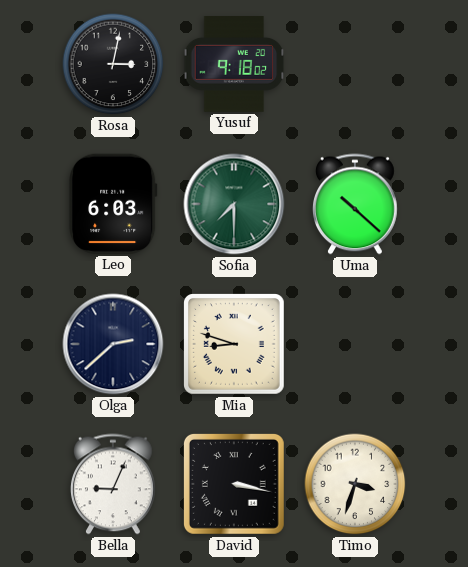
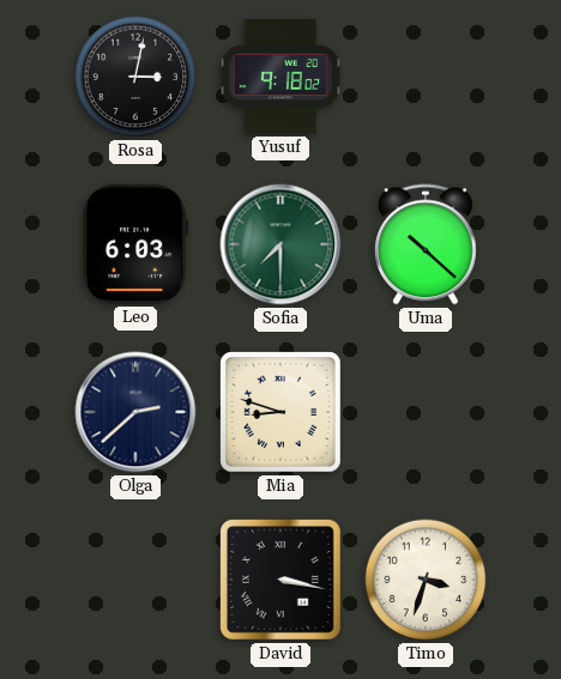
Bella: 9:04 -> none
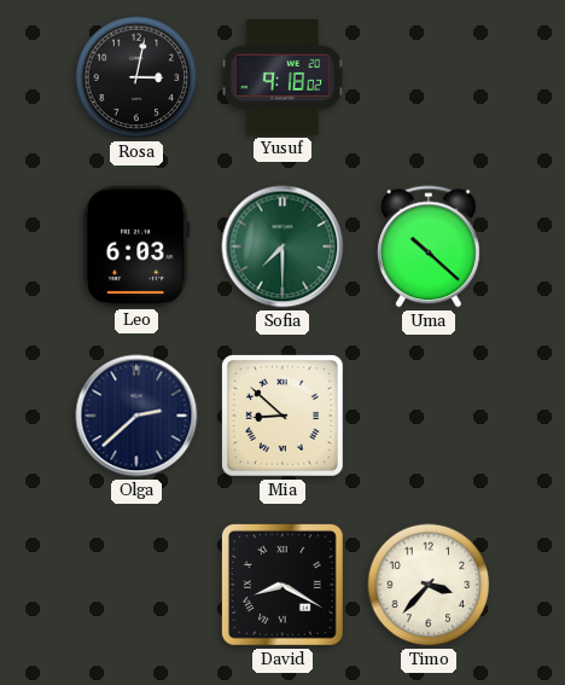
Mia: 8:48 -> 8:52
David: 3:17 -> 8:20
Timo: 3:33 -> 3:37
